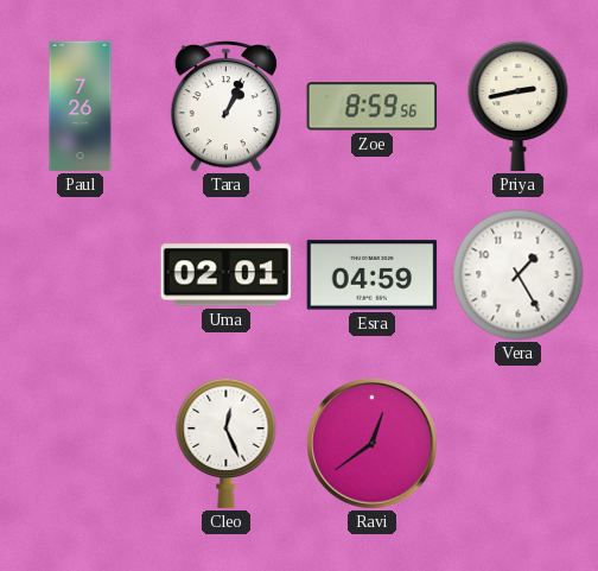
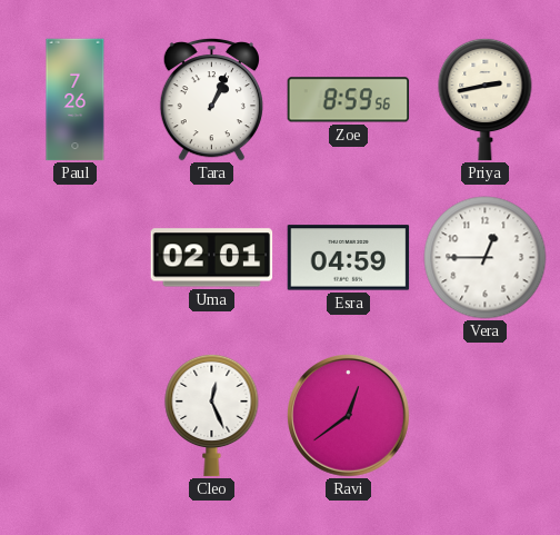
Vera: 1:25 -> 12:45
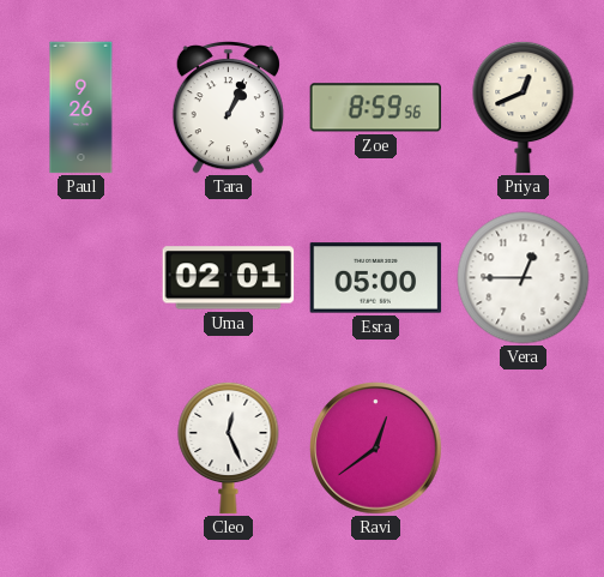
Paul: 7:26 -> 9:26
Priya: 2:43 -> 12:41
Esra: 04:59 -> 05:00
